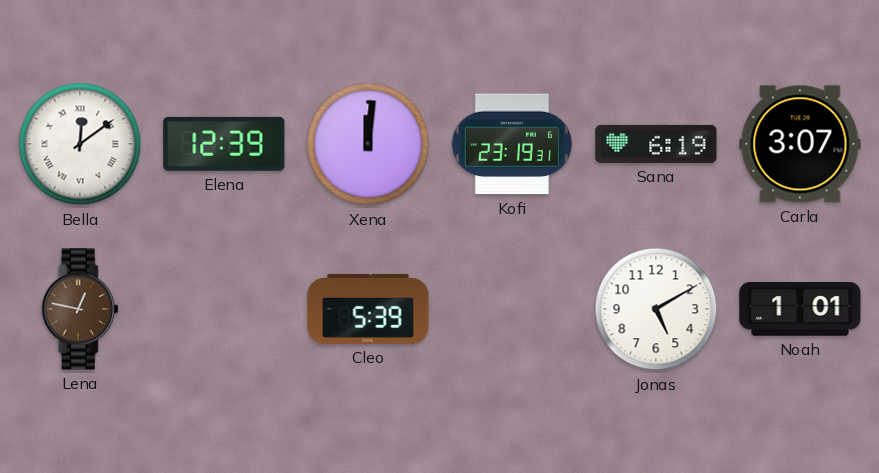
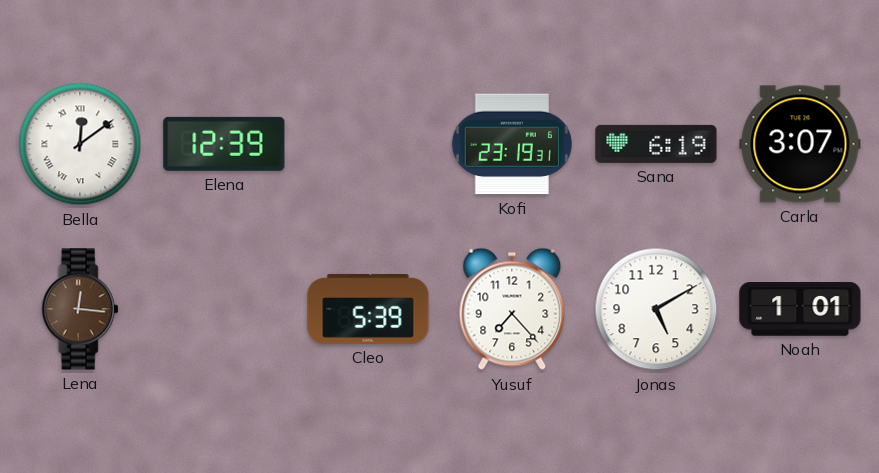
Xena: 12:01 -> none
Lena: 12:47 -> 12:16
Yusuf: none -> 7:23
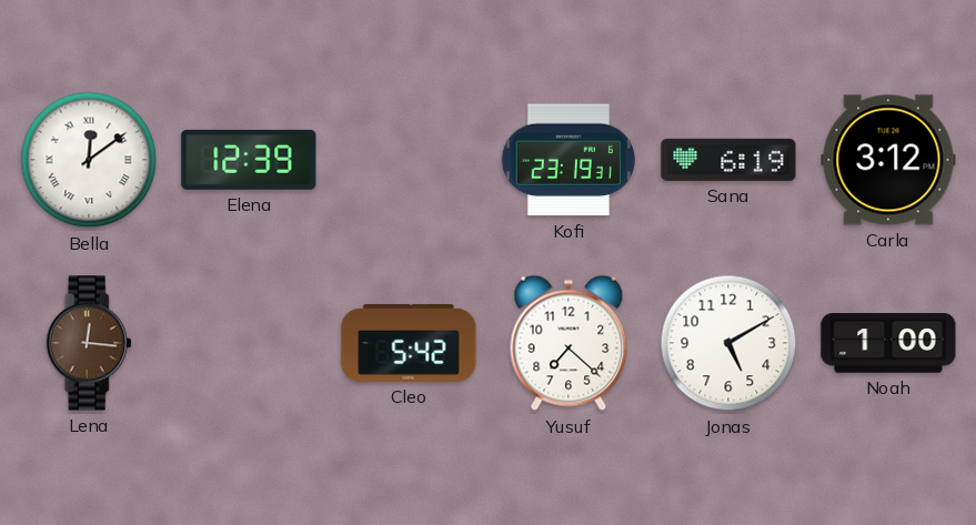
Carla: 3:07 -> 3:12
Cleo: 5:39 -> 5:42
Yusuf: 7:23 -> 7:22
Noah: 1:01 -> 1:00
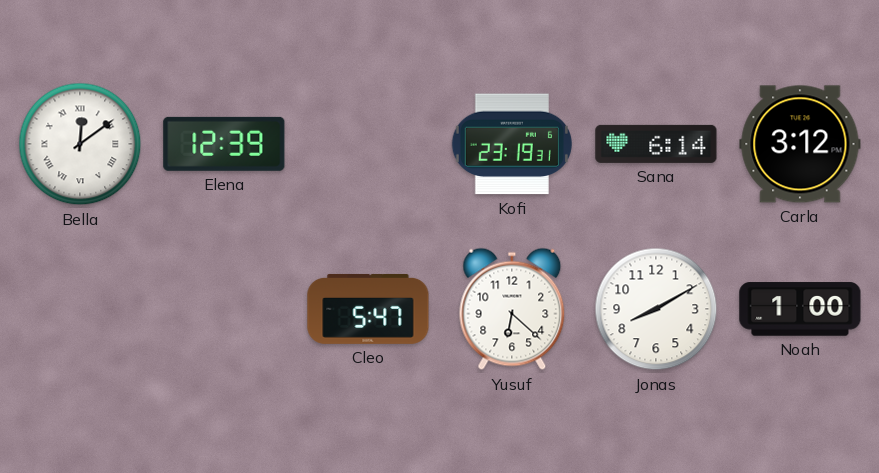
Sana: 6:19 -> 6:14
Lena: 12:16 -> none
Cleo: 5:42 -> 5:47
Yusuf: 7:22 -> 6:22
Jonas: 5:10 -> 8:10
